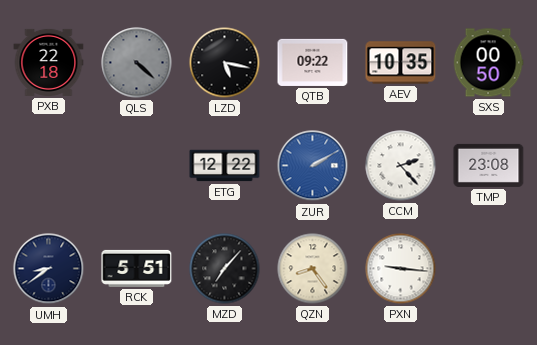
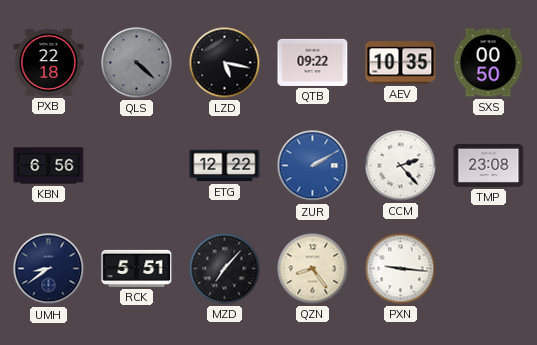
KBN: none -> 6:56
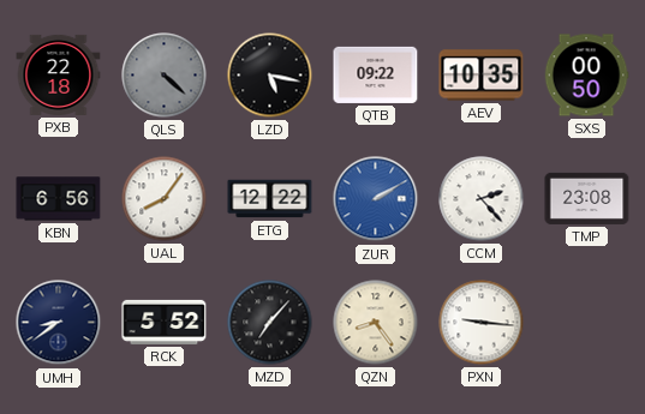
UAL: none -> 8:06
RCK: 5:51 -> 5:52
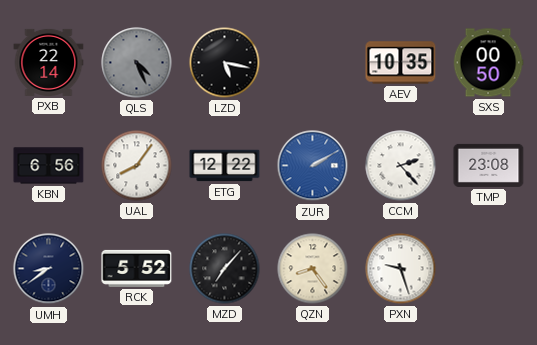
PXB: 22:18 -> 22:14
QLS: 4:22 -> 4:26
QTB: 09:22 -> none
PXN: 9:16 -> 9:27
